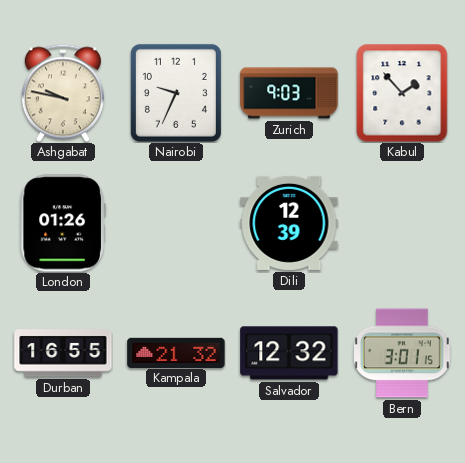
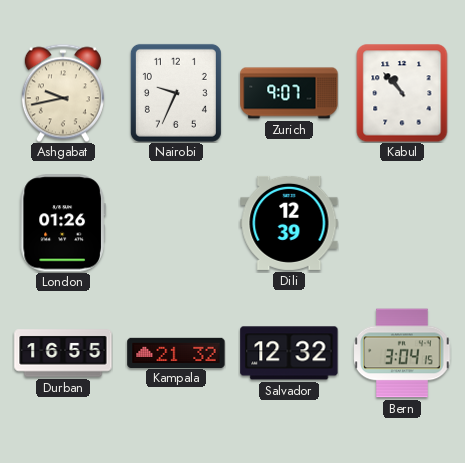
Ashgabat: 9:47 -> 9:43
Zurich: 9:03 -> 9:07
Kabul: 1:53 -> 10:53
Bern: 3:01 -> 3:04
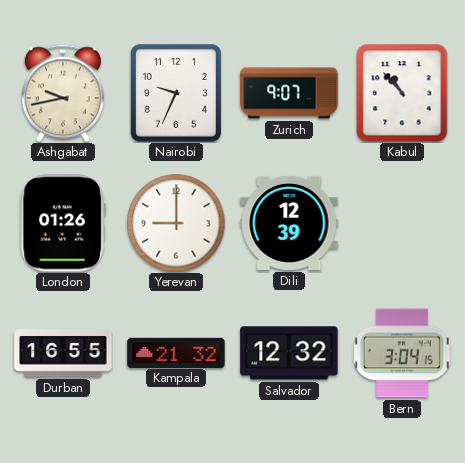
Yerevan: none -> 9:00
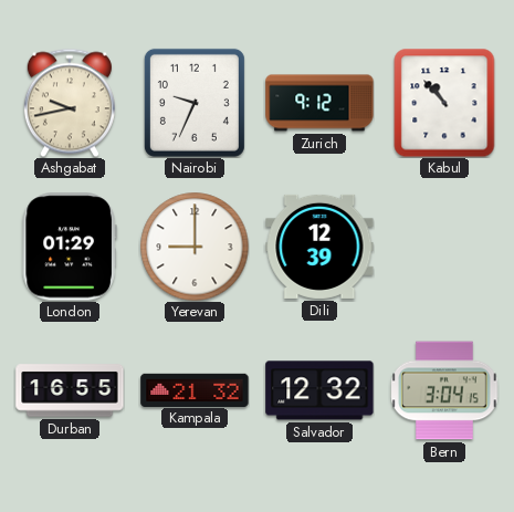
Zurich: 9:07 -> 9:12
London: 01:26 -> 01:29
